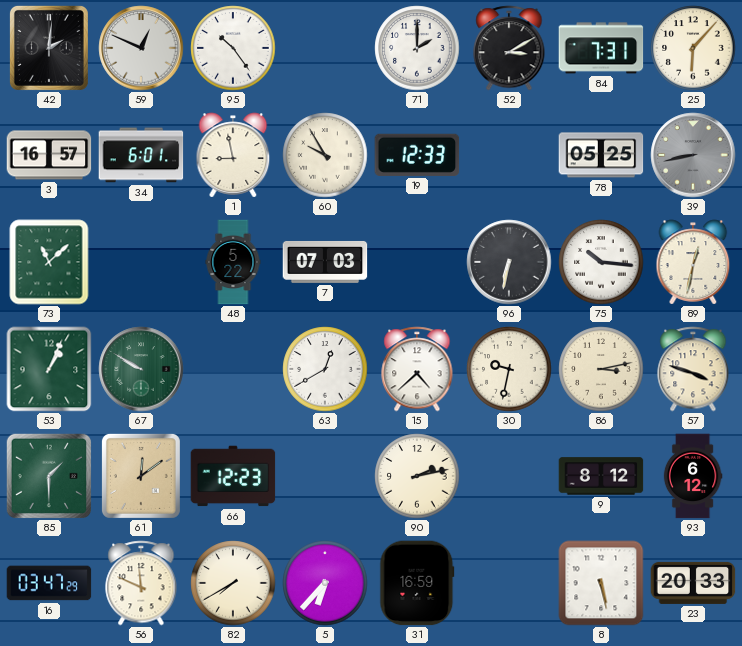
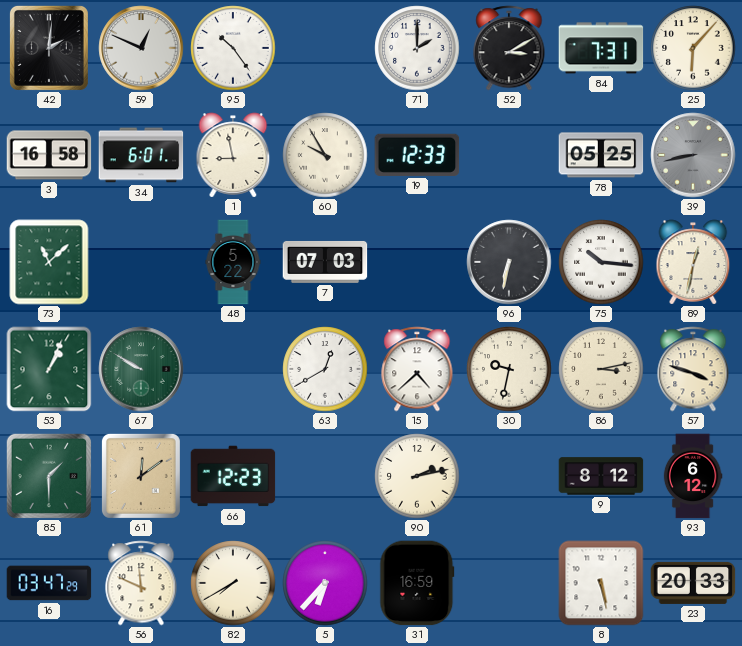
3: 16:57 -> 16:58
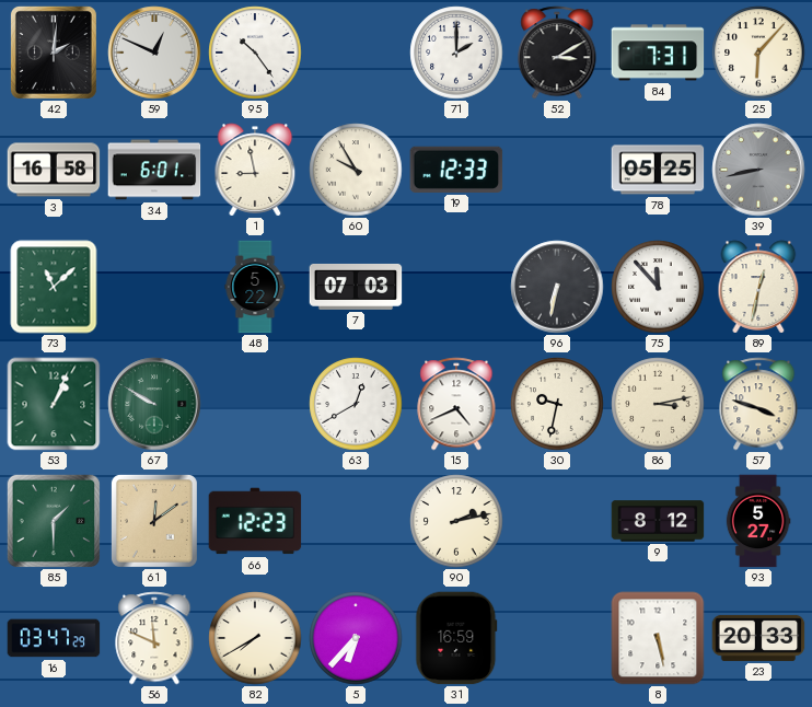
75: 10:16 -> 11:53
15: 4:38 -> 4:41
93: 6:12 -> 5:27
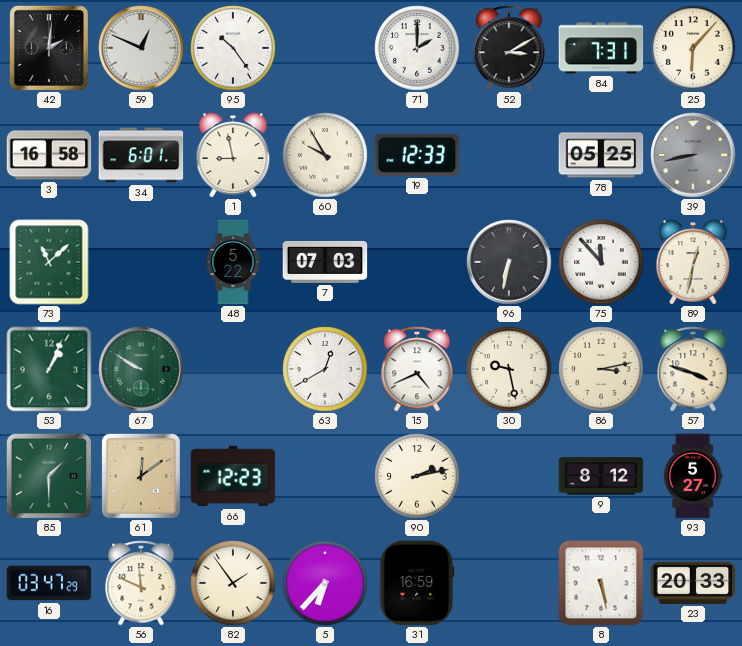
30: 9:32 -> 9:28
82: 7:40 -> 1:54
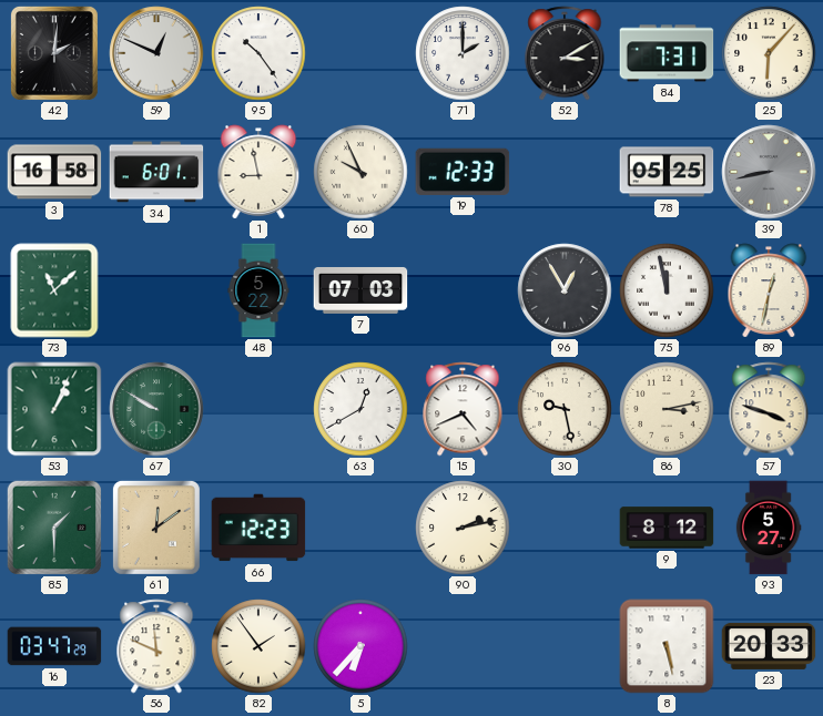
60: 9:55 -> 9:56
96: 6:32 -> 12:55
75: 11:53 -> 11:58
31: 16:59 -> none
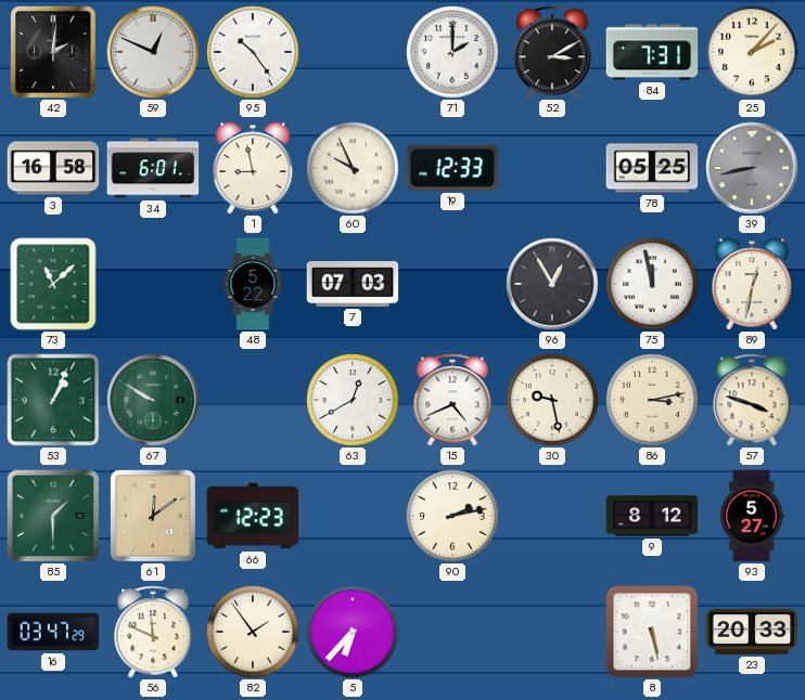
25: 6:07 -> 2:07
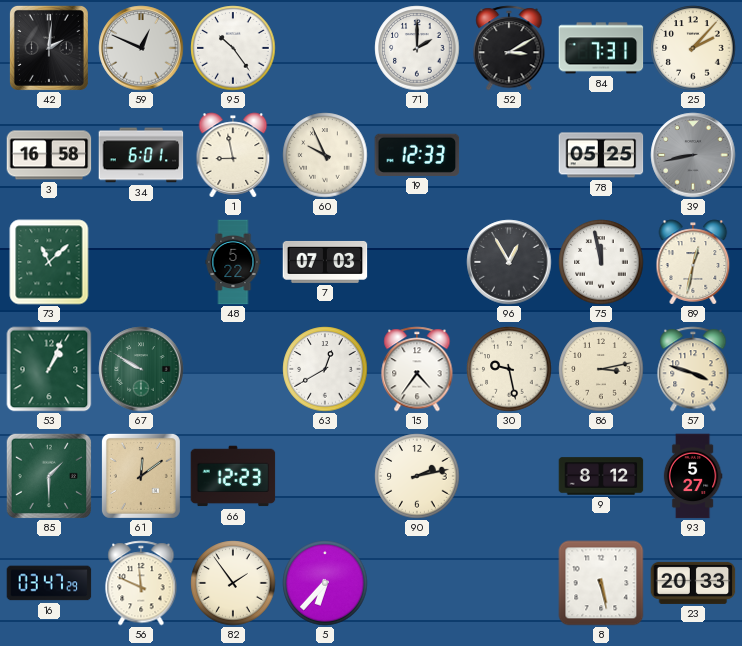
15: 4:41 -> 4:36
